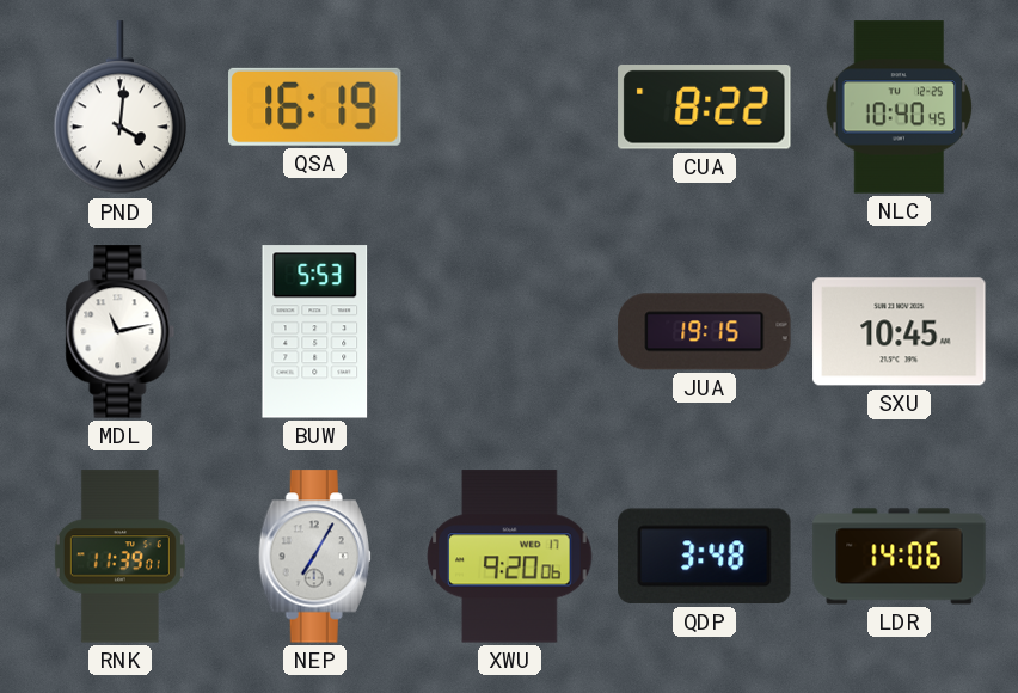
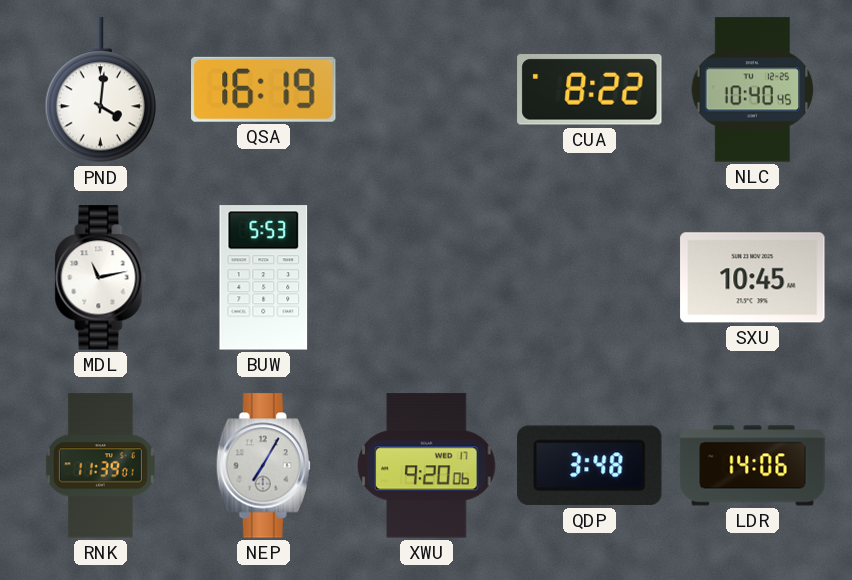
JUA: 19:15 -> none
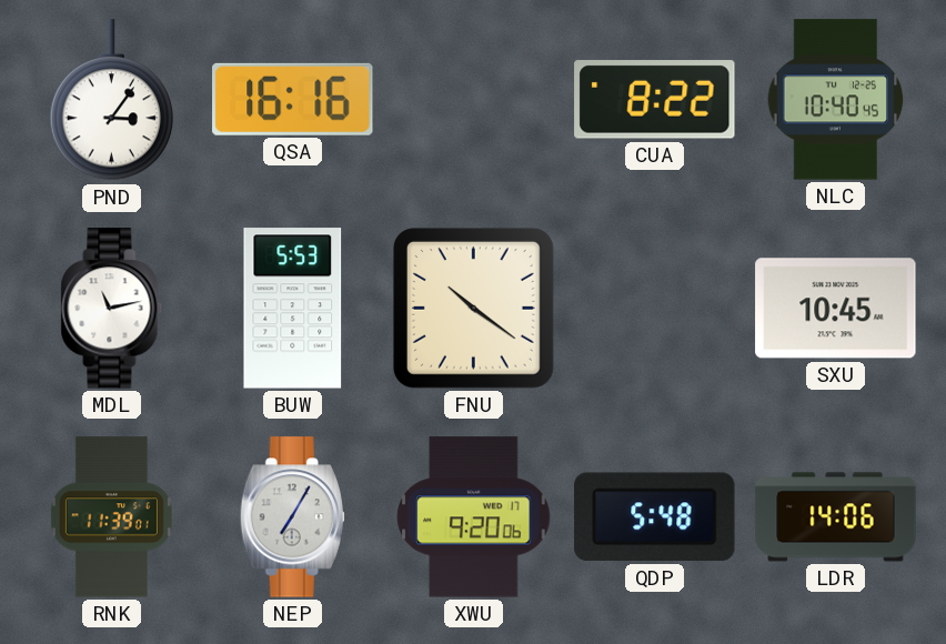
PND: 4:01 -> 3:06
QSA: 16:19 -> 16:16
FNU: none -> 10:21
QDP: 3:48 -> 5:48
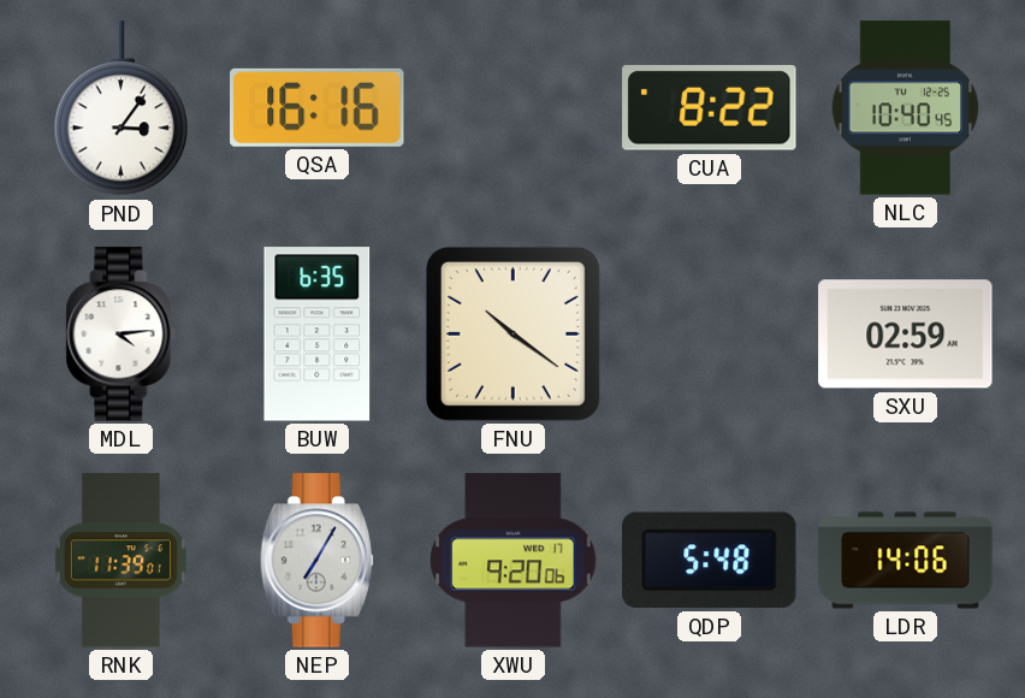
MDL: 11:13 -> 4:14
BUW: 5:53 -> 6:35
SXU: 10:45 -> 02:59
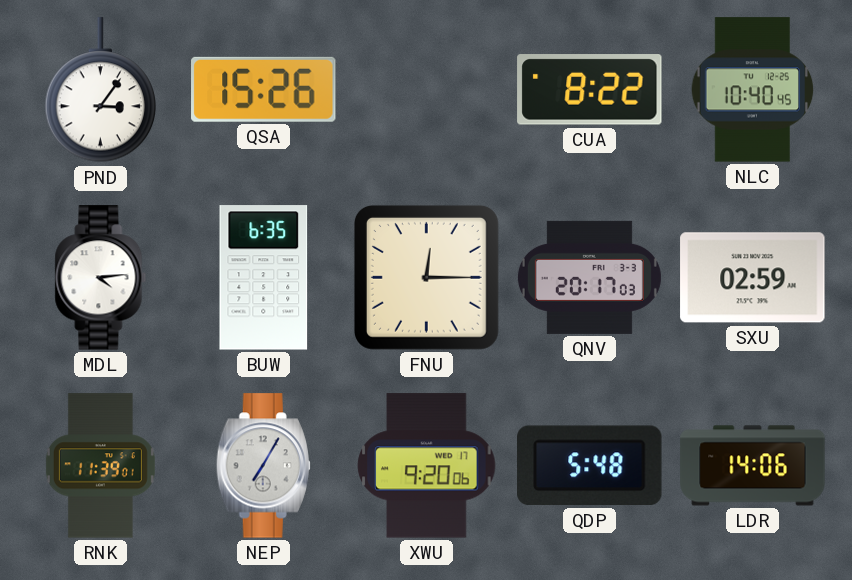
QSA: 16:16 -> 15:26
FNU: 10:21 -> 12:15
QNV: none -> 20:17
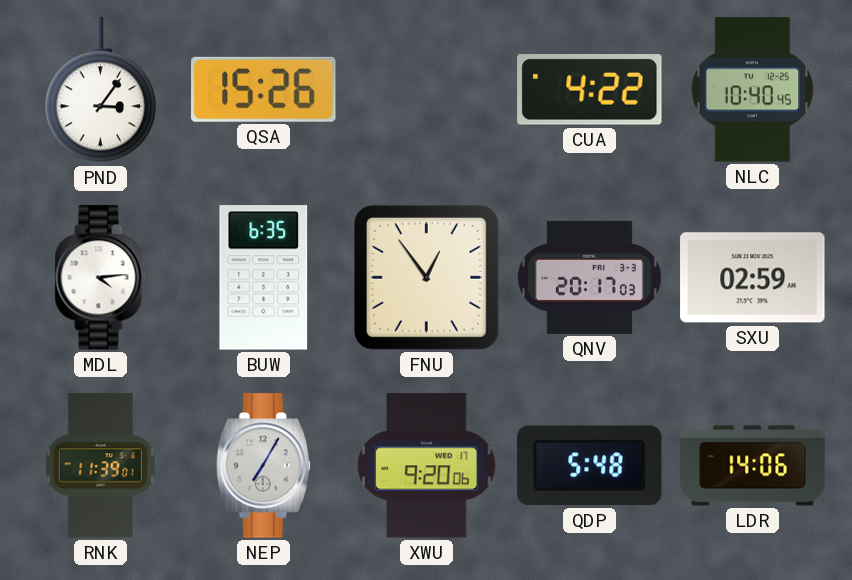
CUA: 8:22 -> 4:22
FNU: 12:15 -> 12:54
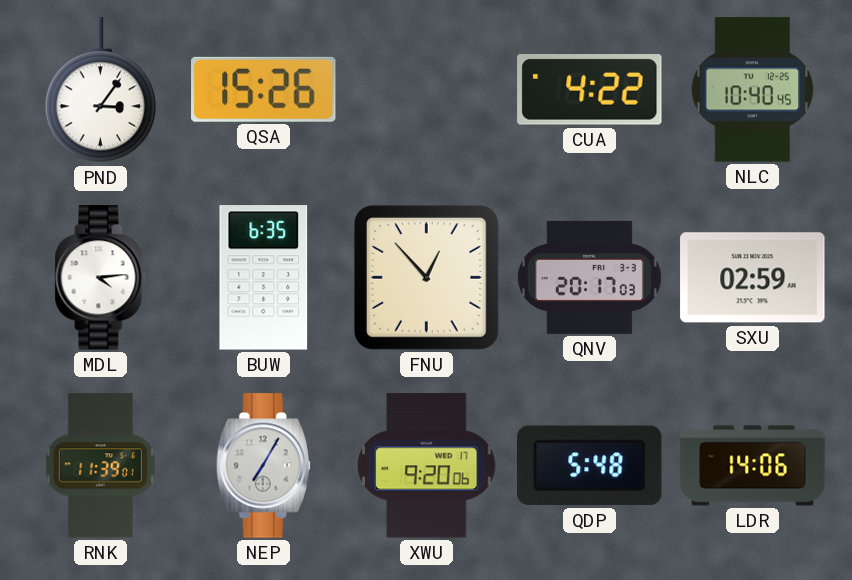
FNU: 12:54 -> 12:53
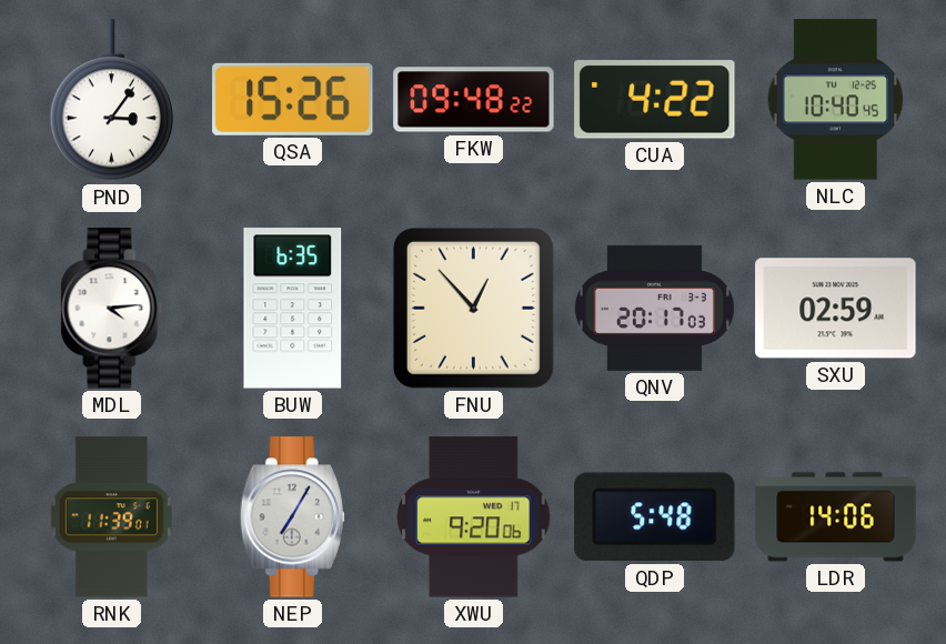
FKW: none -> 09:48
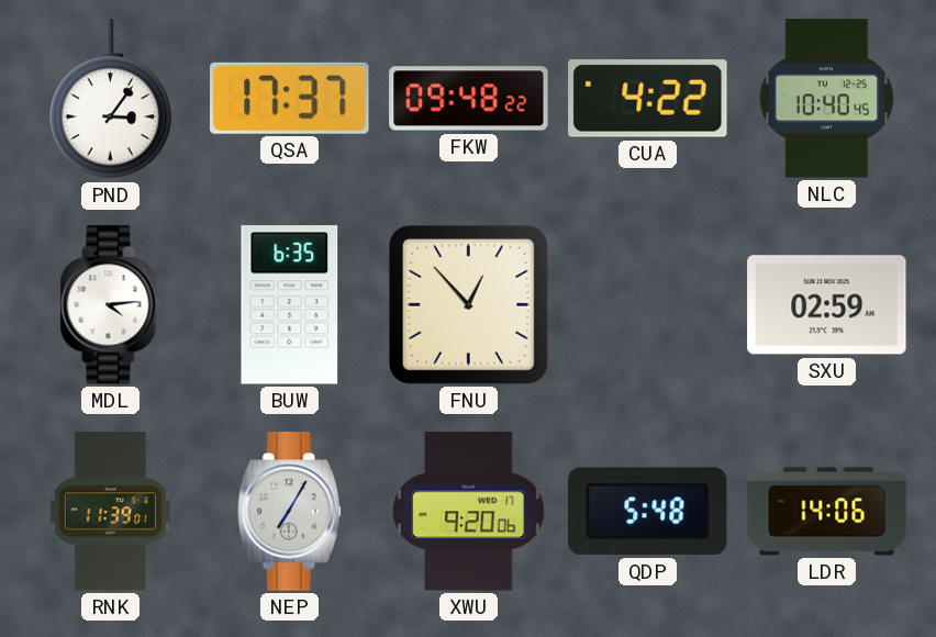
QSA: 15:26 -> 17:37
QNV: 20:17 -> none
